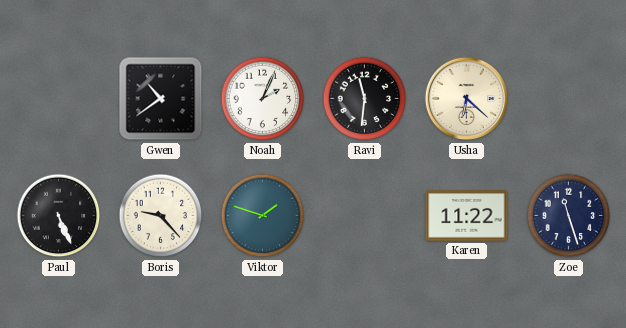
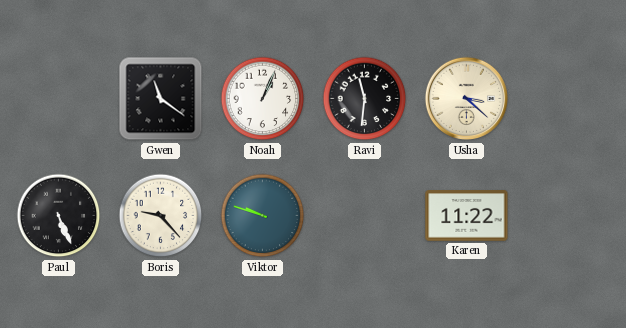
Gwen: 10:39 -> 11:21
Noah: 2:04 -> 1:04
Usha: 6:22 -> 3:22
Viktor: 1:48 -> 9:48
Zoe: 11:27 -> none
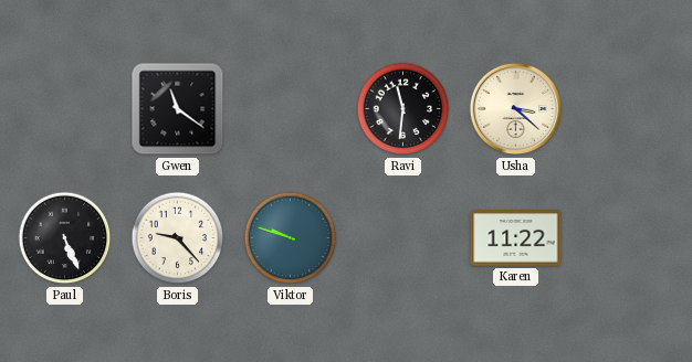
Noah: 1:04 -> none
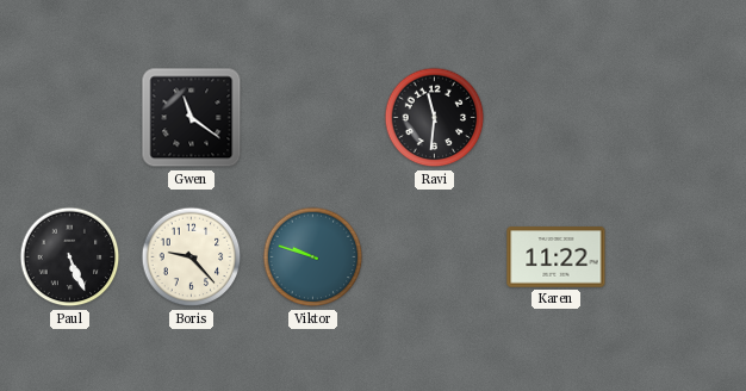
Usha: 3:22 -> none
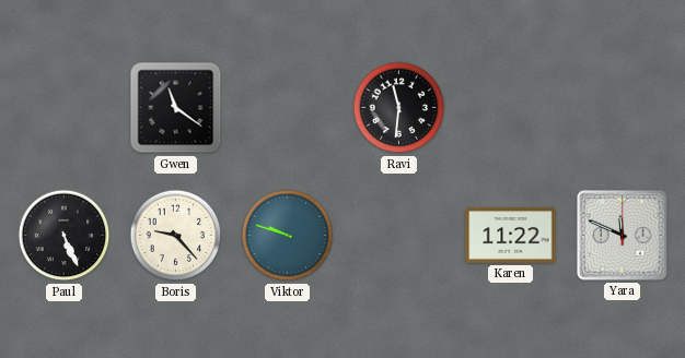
Yara: none -> 11:49
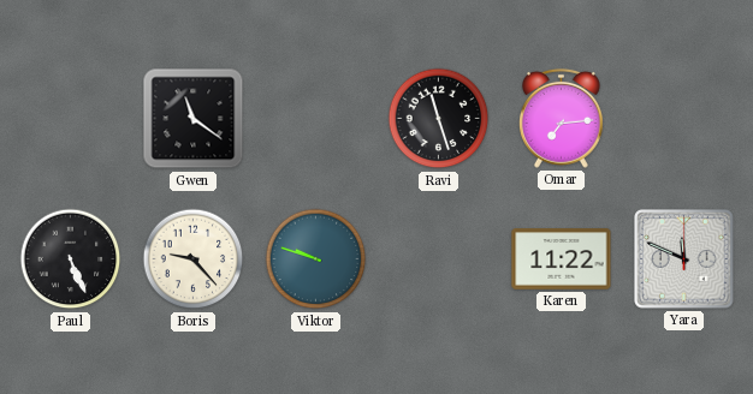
Ravi: 11:31 -> 11:27
Omar: none -> 7:14
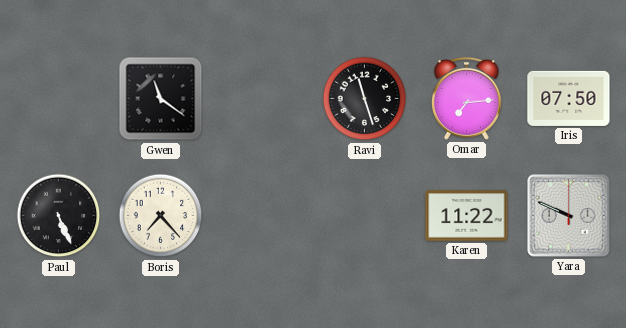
Iris: none -> 07:50
Boris: 9:23 -> 7:23
Viktor: 9:48 -> none
Yara: 11:49 -> 9:49
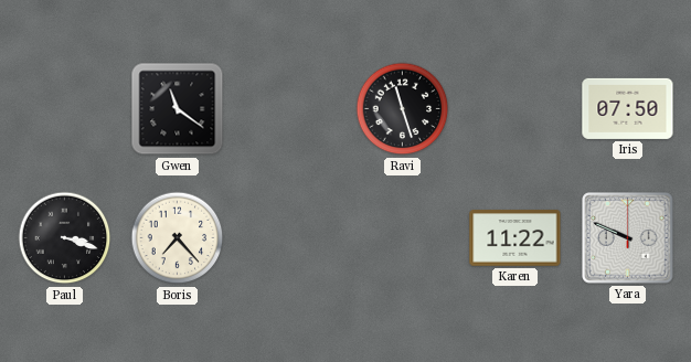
Omar: 7:14 -> none
Paul: 5:26 -> 3:18
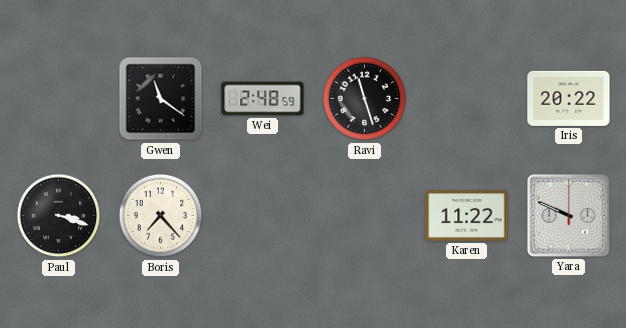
Wei: none -> 2:48
Iris: 07:50 -> 20:22
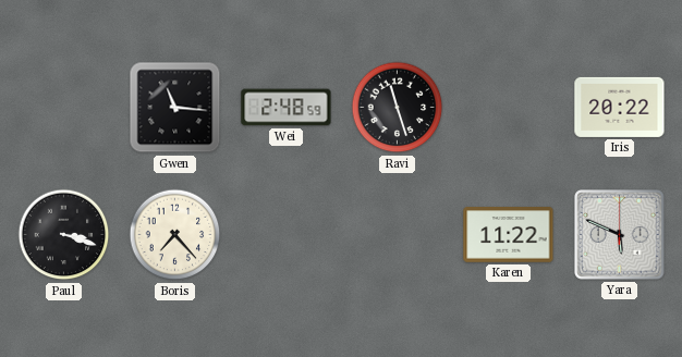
Gwen: 11:21 -> 11:16
Yara: 9:49 -> 5:49
